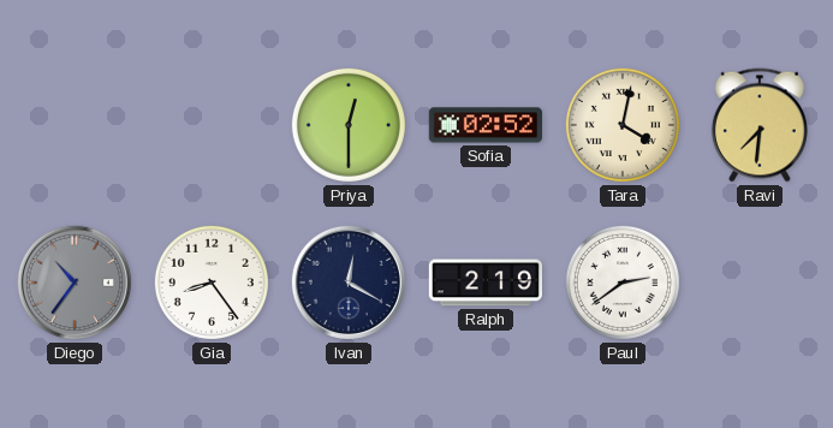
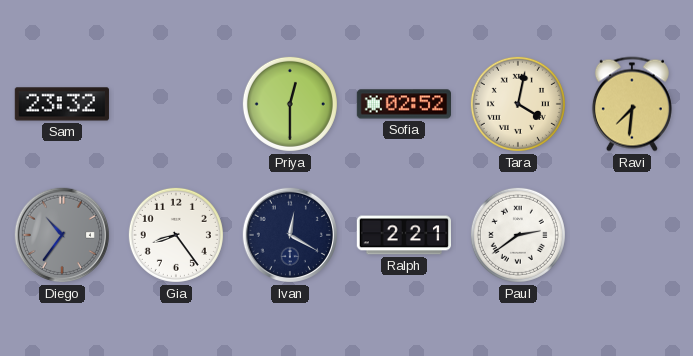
Sam: none -> 23:32
Ralph: 2:19 -> 2:21
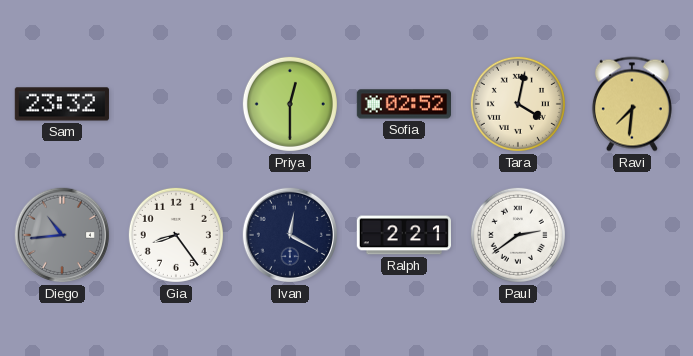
Diego: 10:36 -> 10:44
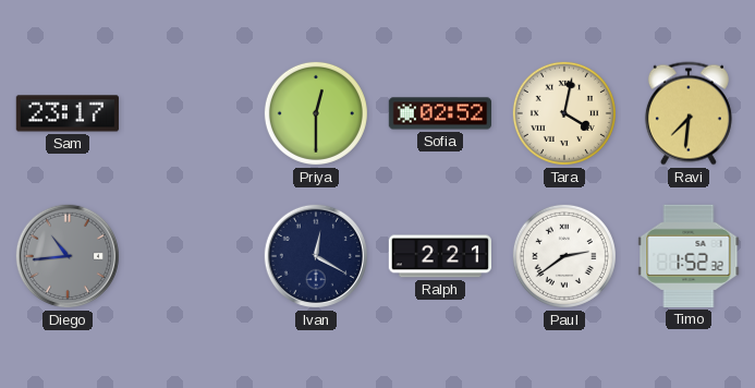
Sam: 23:32 -> 23:17
Gia: 8:24 -> none
Timo: none -> 1:52
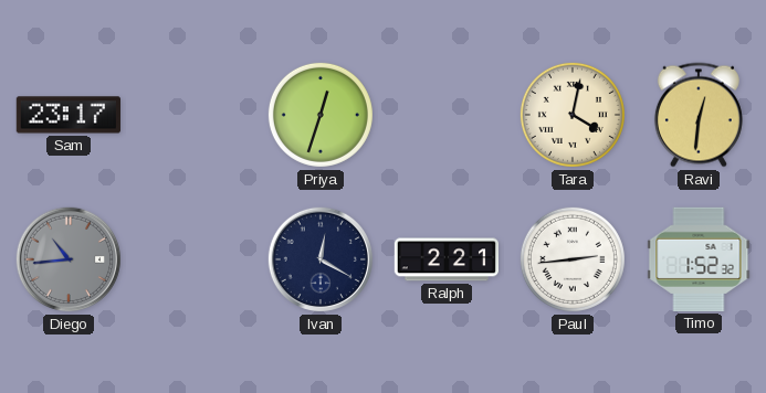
Priya: 12:30 -> 12:33
Sofia: 02:52 -> none
Ravi: 7:31 -> 12:31
Paul: 2:39 -> 2:44
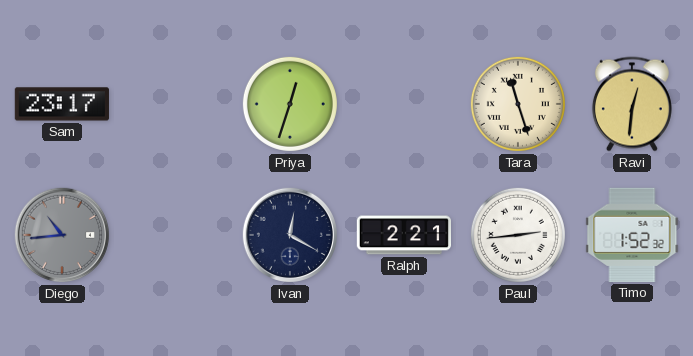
Tara: 4:02 -> 11:27
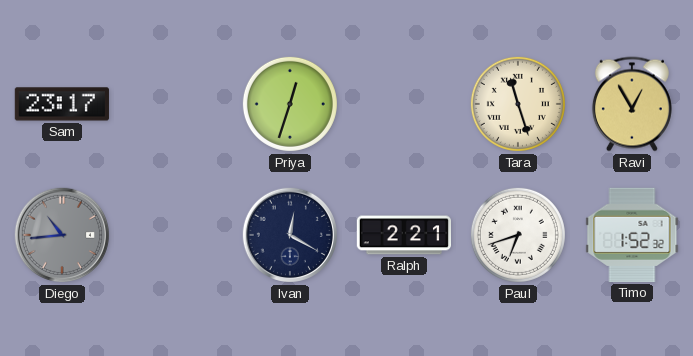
Ravi: 12:31 -> 12:55
Paul: 2:44 -> 6:42
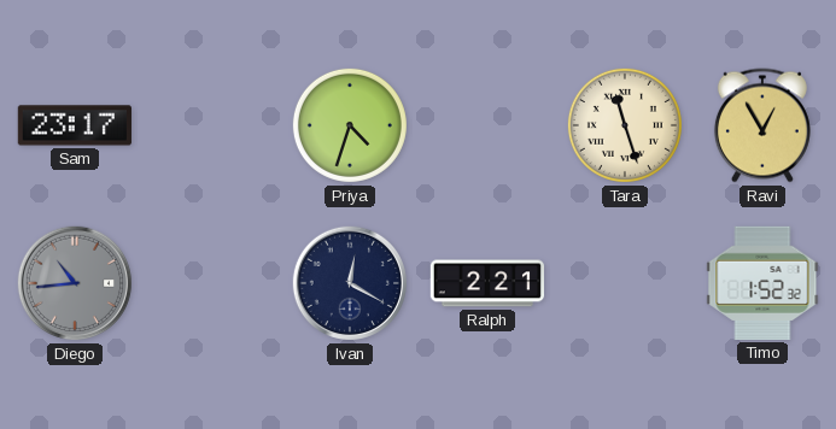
Priya: 12:33 -> 4:33
Paul: 6:42 -> none
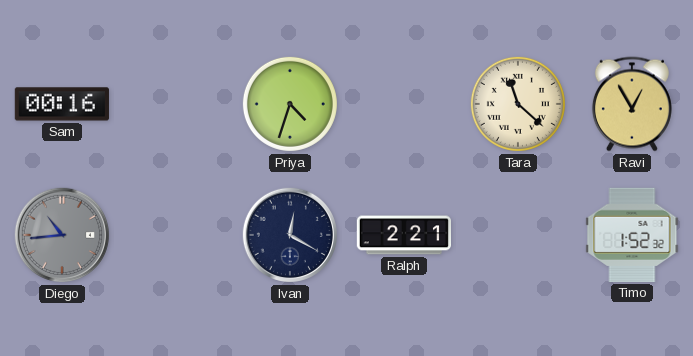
Sam: 23:17 -> 00:16
Tara: 11:27 -> 11:22
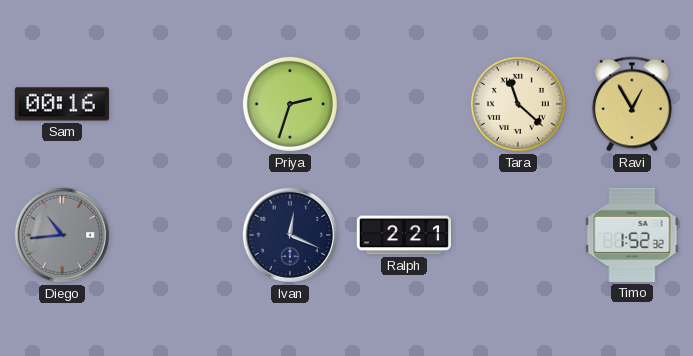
Priya: 4:33 -> 2:33
Ivan: 12:20 -> 12:19
